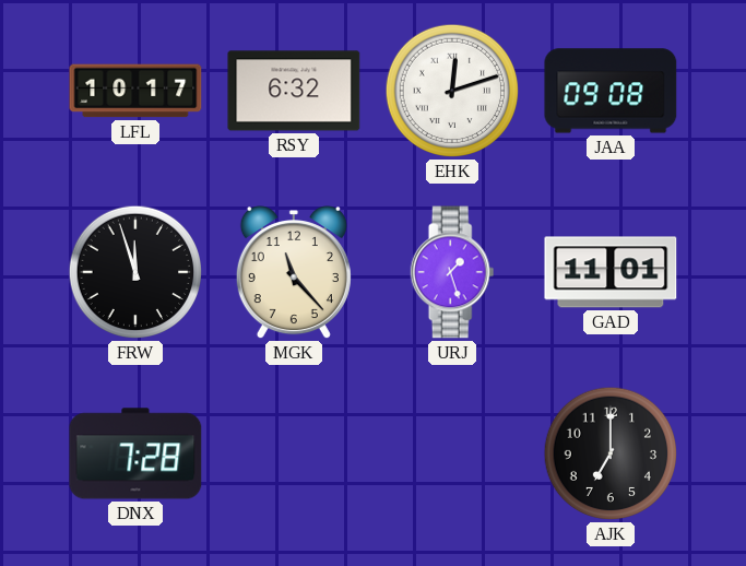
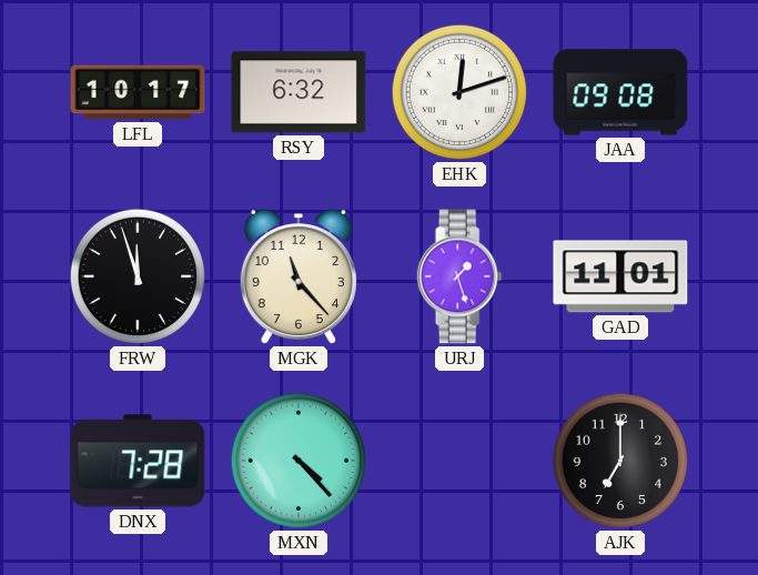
MXN: none -> 4:23
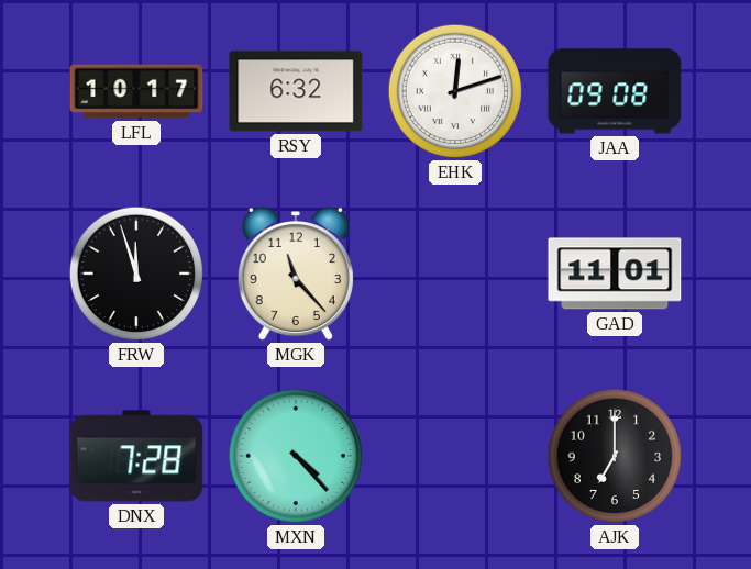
URJ: 1:27 -> none
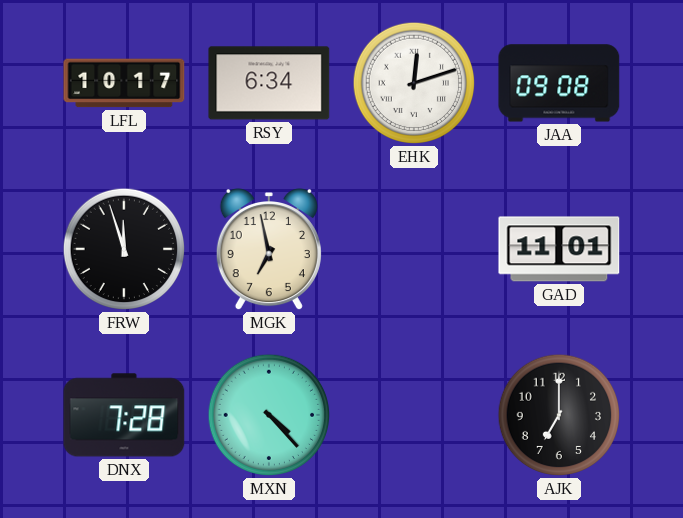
RSY: 6:32 -> 6:34
MGK: 11:23 -> 6:58
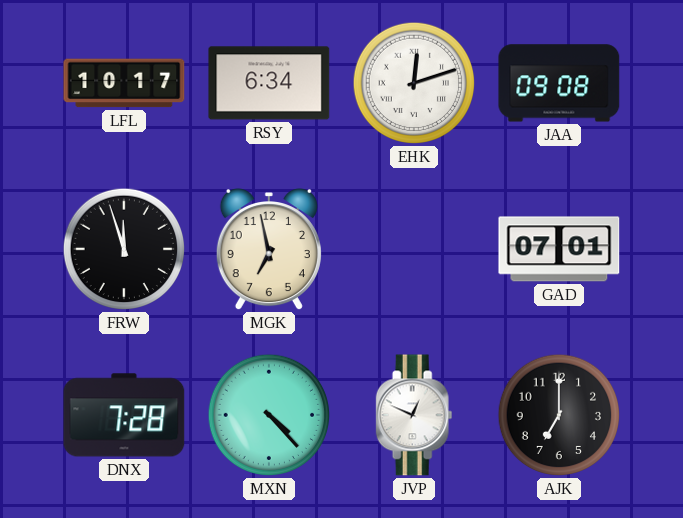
GAD: 11:01 -> 07:01
JVP: none -> 12:49
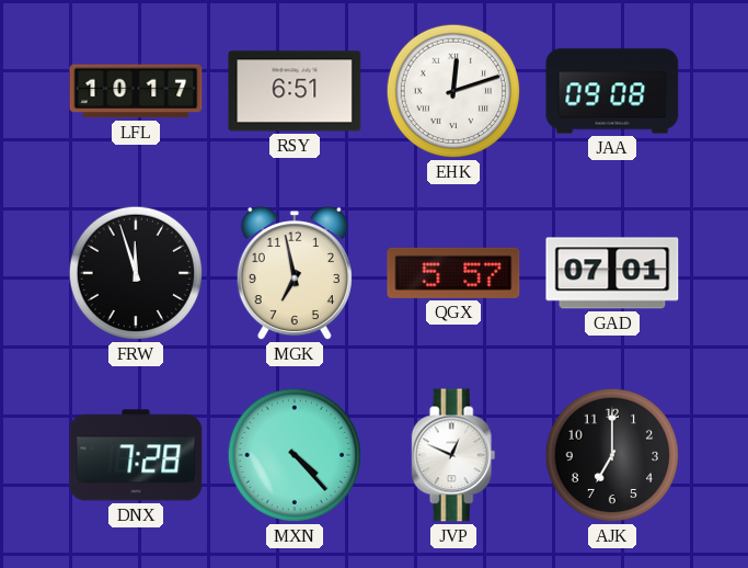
RSY: 6:34 -> 6:51
QGX: none -> 5:57
